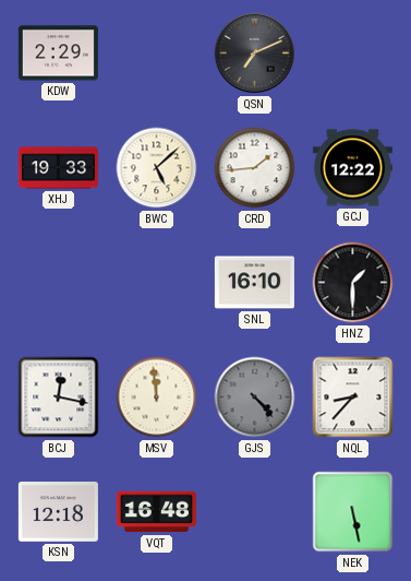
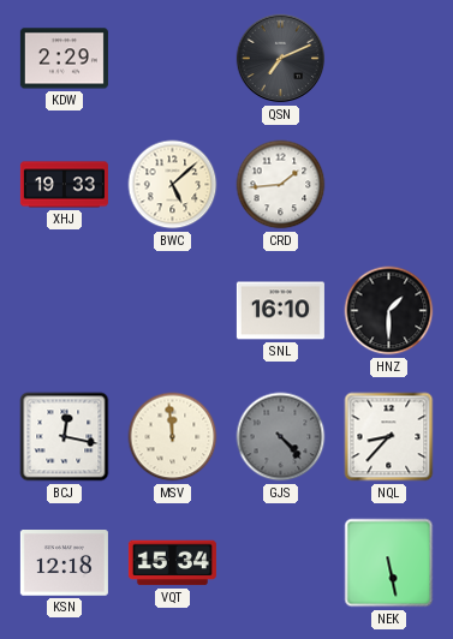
GCJ: 12:22 -> none
VQT: 16:48 -> 15:34
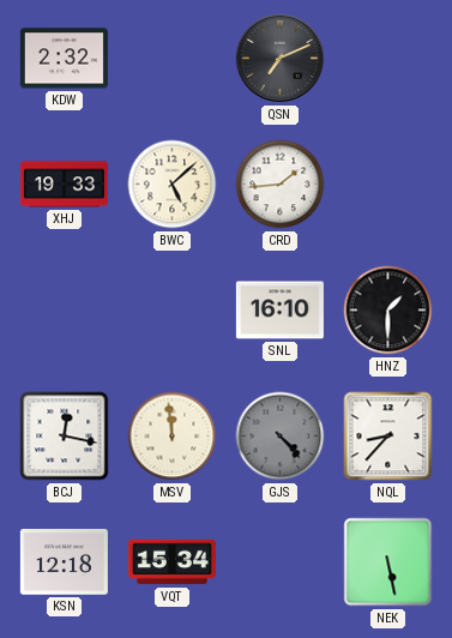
KDW: 2:29 -> 2:32
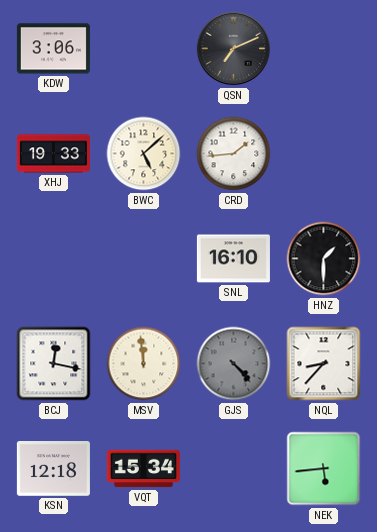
KDW: 2:32 -> 3:06
NEK: 5:28 -> 5:44
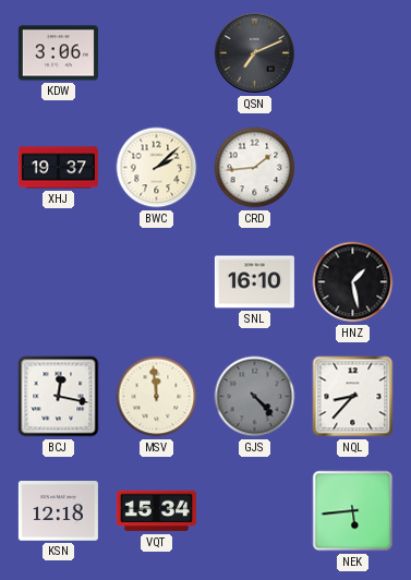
XHJ: 19:33 -> 19:37
BWC: 5:08 -> 2:08
HNZ: 1:30 -> 1:28
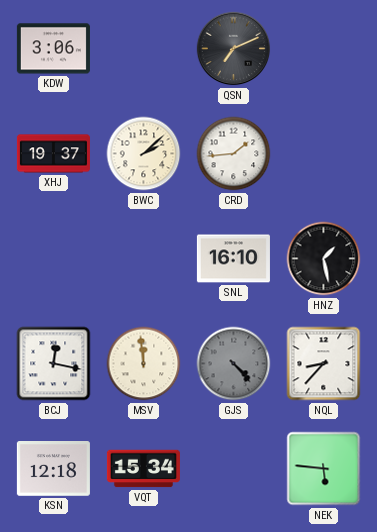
NEK: 5:44 -> 5:46
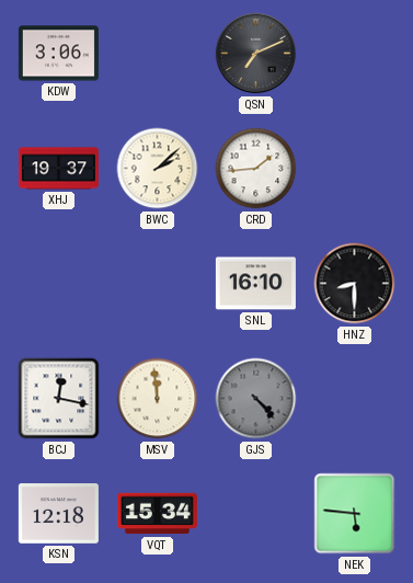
HNZ: 1:28 -> 8:30
NQL: 8:37 -> none
